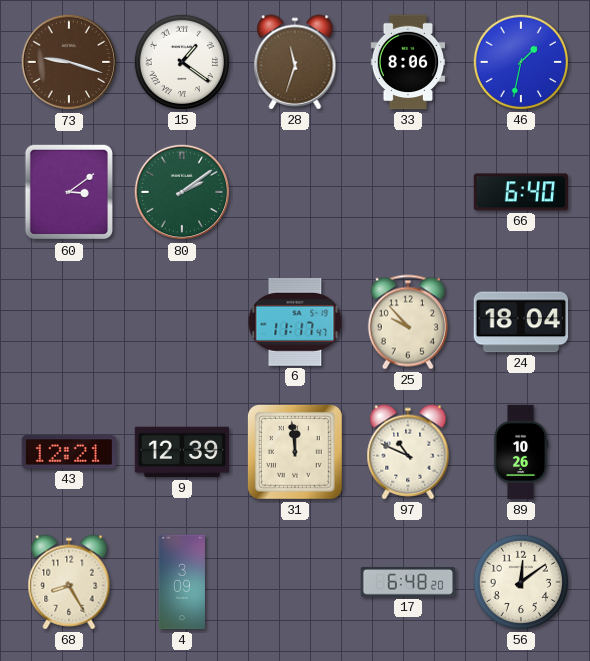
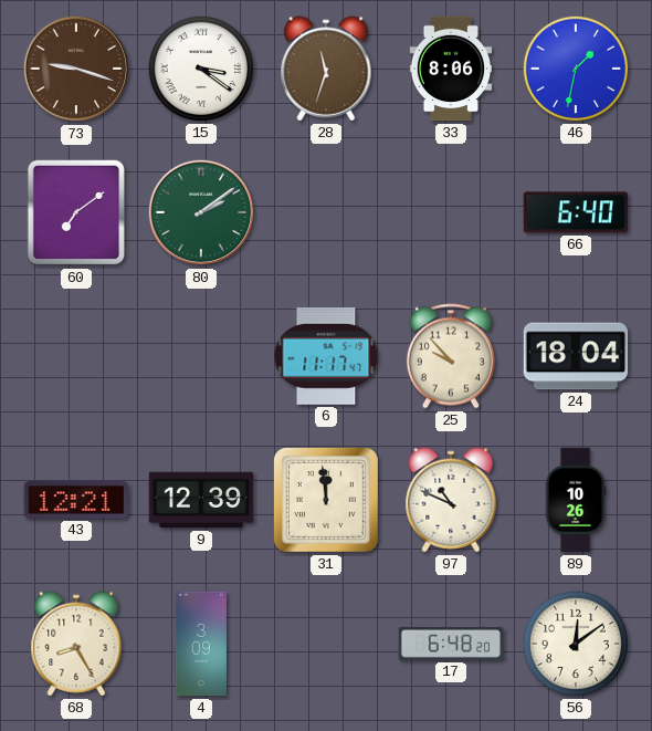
15: 1:21 -> 3:21
60: 3:09 -> 7:09
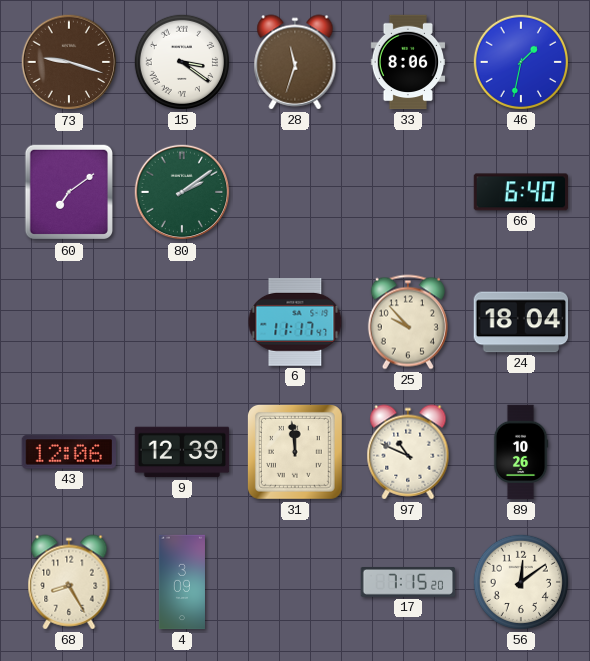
43: 12:21 -> 12:06
17: 6:48 -> 7:15
